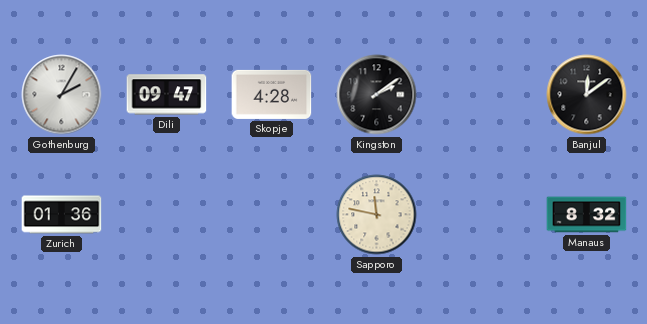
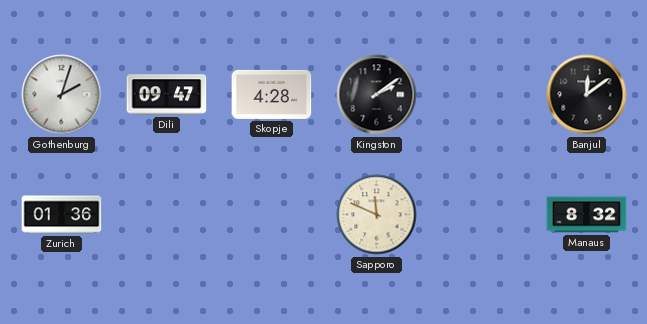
Gothenburg: 2:05 -> 2:03
Sapporo: 11:47 -> 11:49
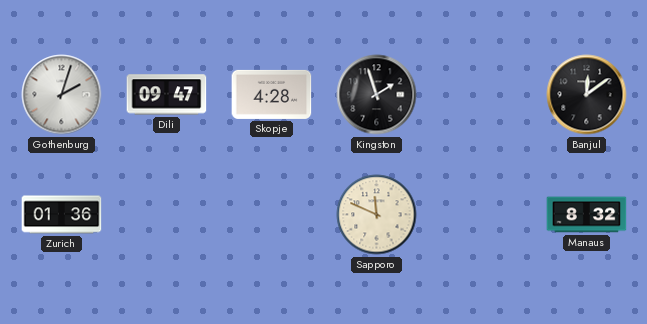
Kingston: 2:09 -> 1:57
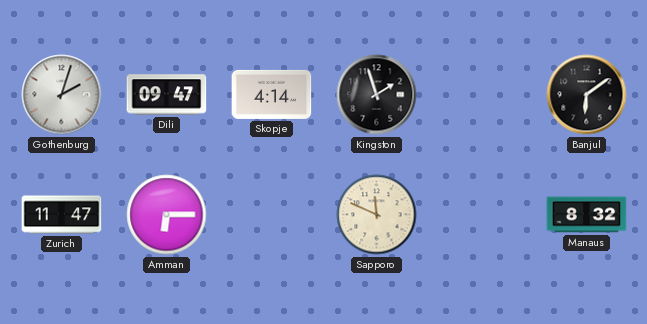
Skopje: 4:28 -> 4:14
Banjul: 12:09 -> 6:09
Zurich: 01:36 -> 11:47
Amman: none -> 6:15
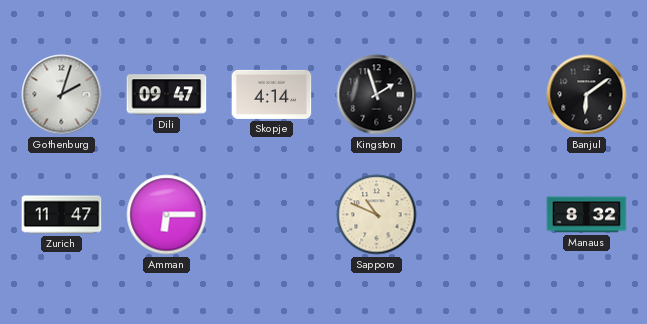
Sapporo: 11:49 -> 10:49
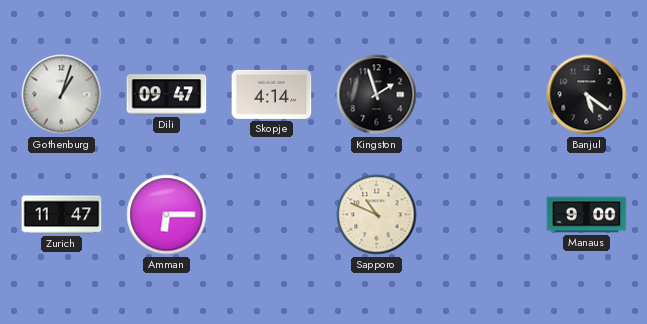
Gothenburg: 2:03 -> 1:03
Banjul: 6:09 -> 5:21
Manaus: 8:32 -> 9:00
